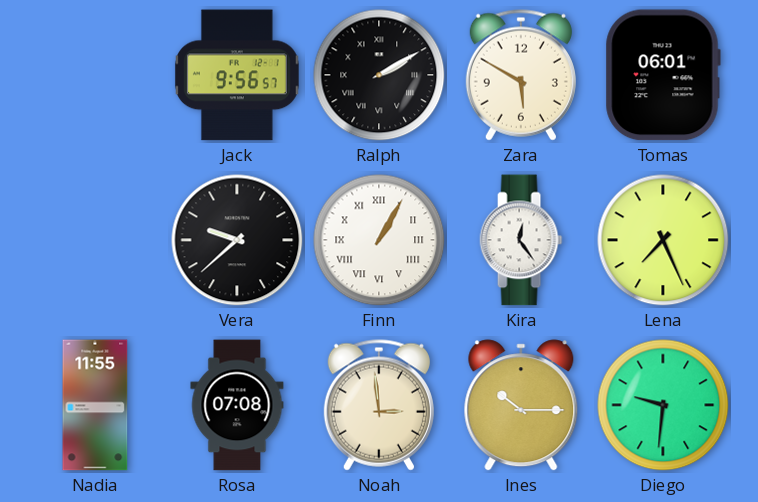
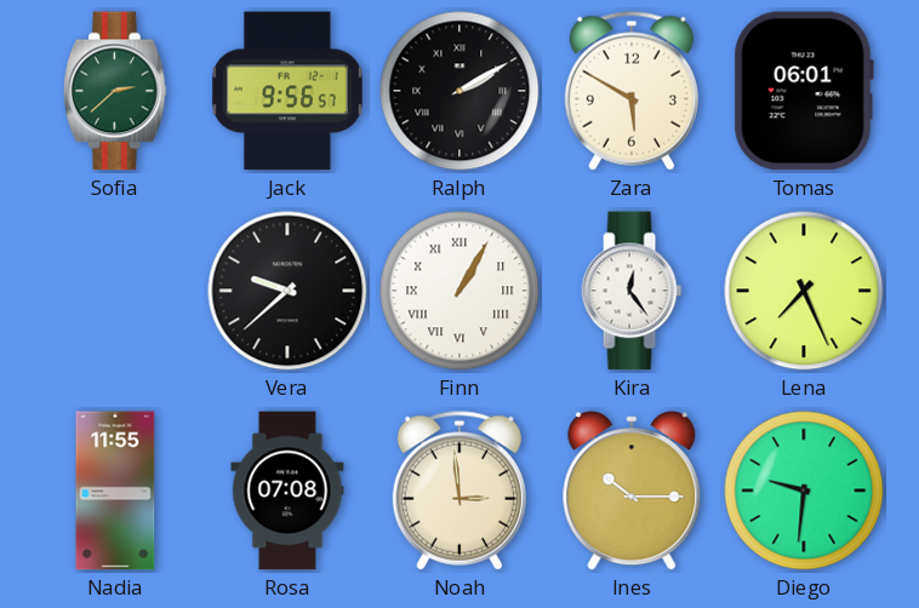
Sofia: none -> 2:38
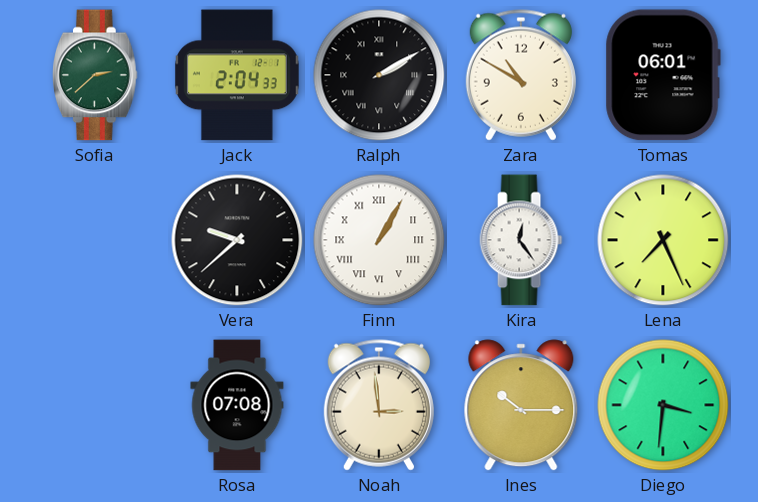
Jack: 9:56 -> 2:04
Zara: 5:50 -> 10:50
Nadia: 11:55 -> none
Diego: 9:31 -> 3:31
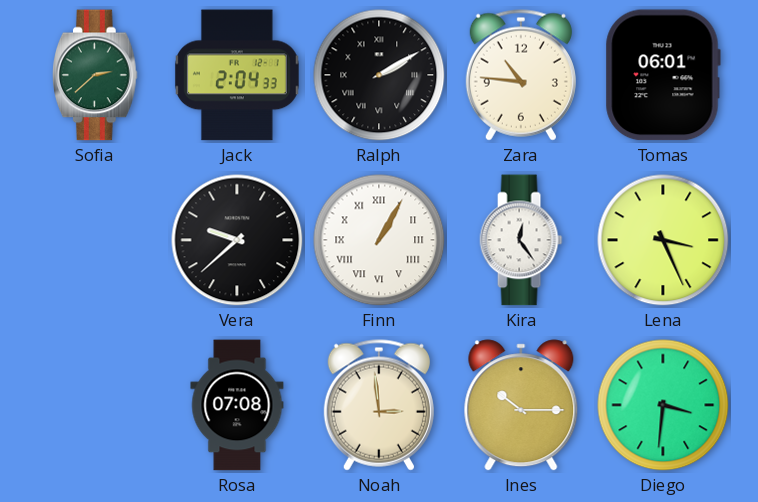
Zara: 10:50 -> 10:46
Lena: 7:26 -> 3:26
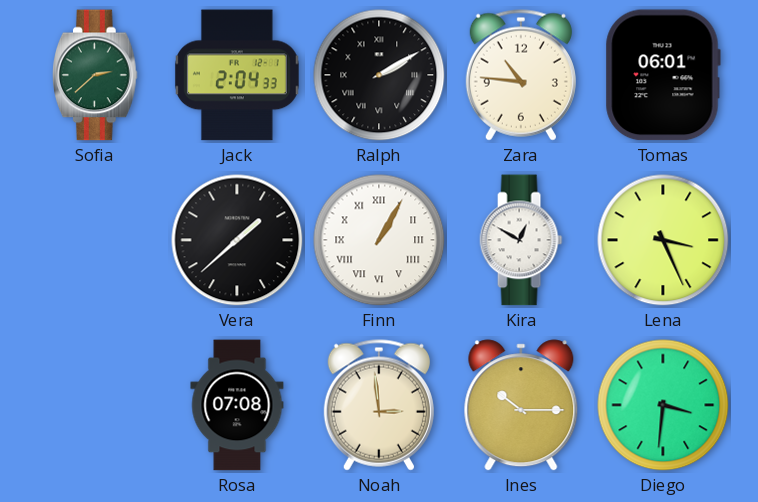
Vera: 9:38 -> 1:38
Kira: 12:24 -> 12:50
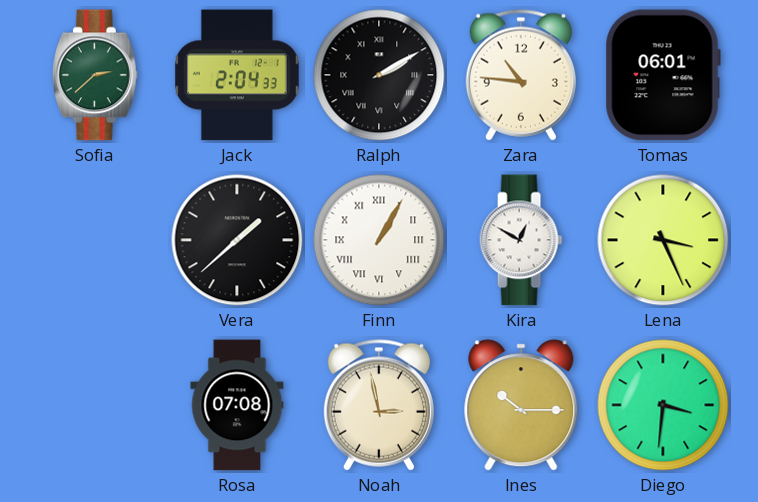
Noah: 2:59 -> 2:58
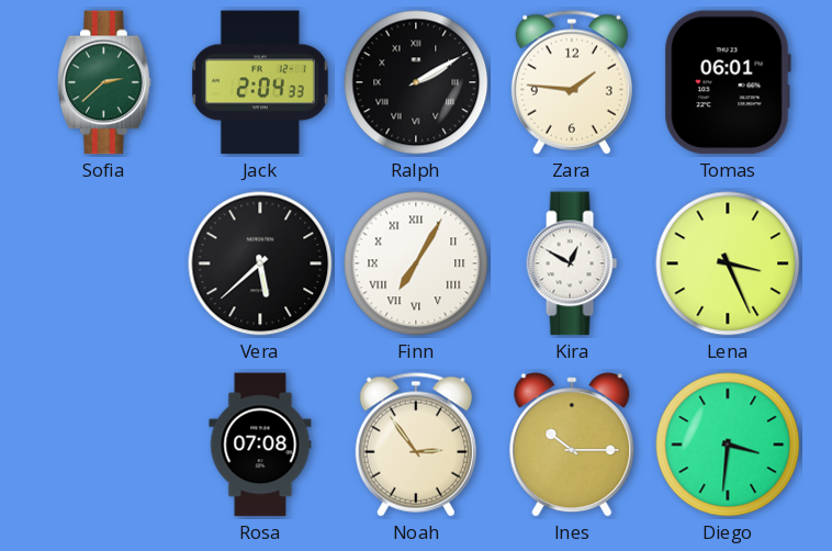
Zara: 10:46 -> 1:46
Vera: 1:38 -> 5:38
Finn: 1:05 -> 7:05
Noah: 2:58 -> 2:54
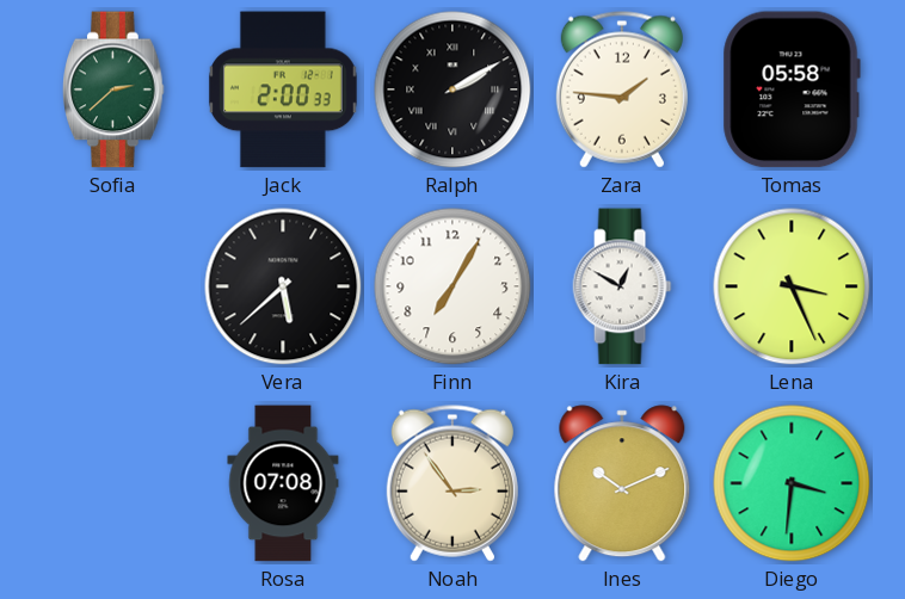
Jack: 2:04 -> 2:00
Tomas: 06:01 -> 05:58
Finn numerals: Roman -> Arabic
Ines: 10:15 -> 10:11
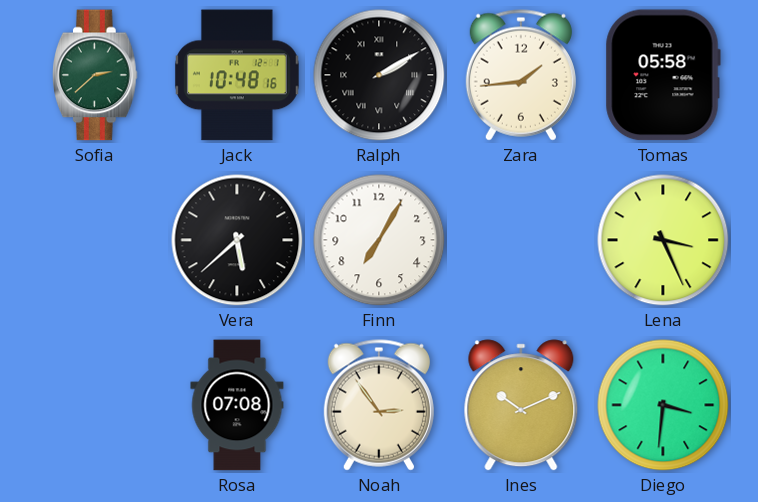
Jack: 2:00 -> 10:48
Zara: 1:46 -> 1:44
Kira: 12:50 -> none
